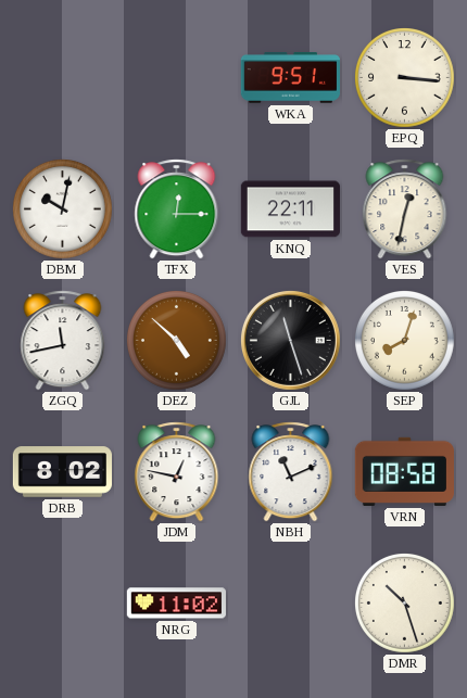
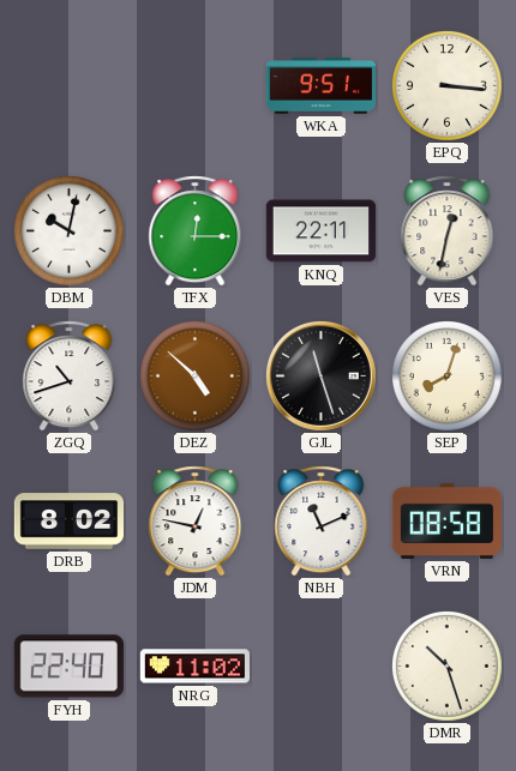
ZGQ: 11:43 -> 10:42
FYH: none -> 22:40
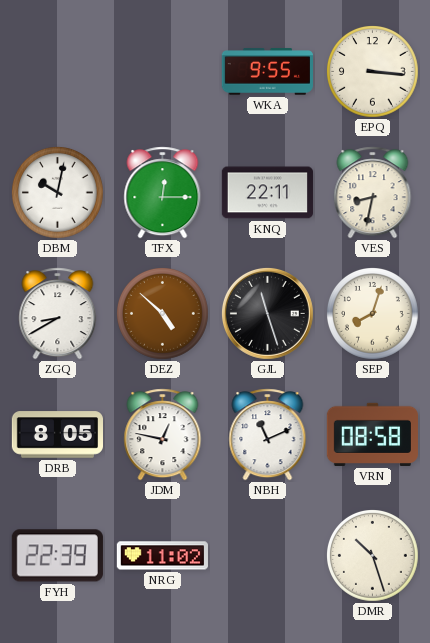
WKA: 9:51 -> 9:55
VES: 12:32 -> 8:32
ZGQ: 10:42 -> 8:40
DRB: 8:02 -> 8:05
FYH: 22:40 -> 22:39
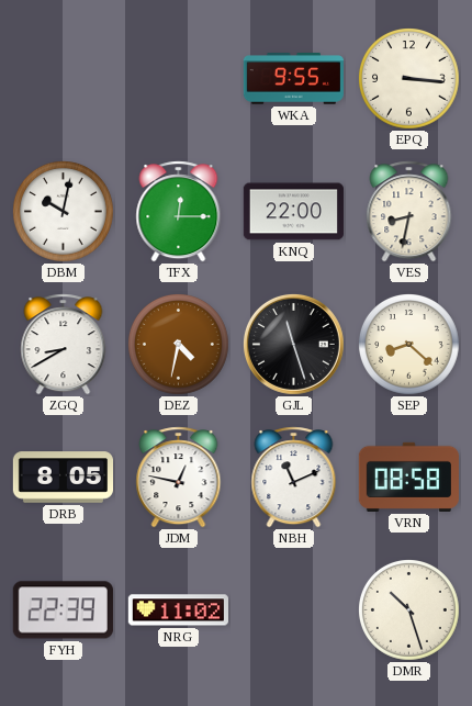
KNQ: 22:11 -> 22:00
DEZ: 4:52 -> 4:32
SEP: 8:03 -> 8:22
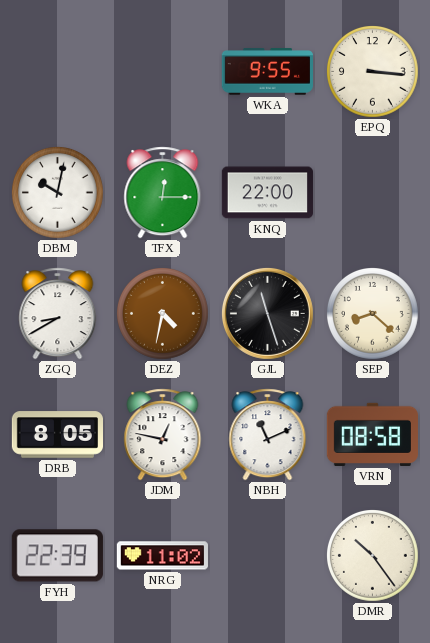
VES: 8:32 -> none
DMR: 10:27 -> 10:24
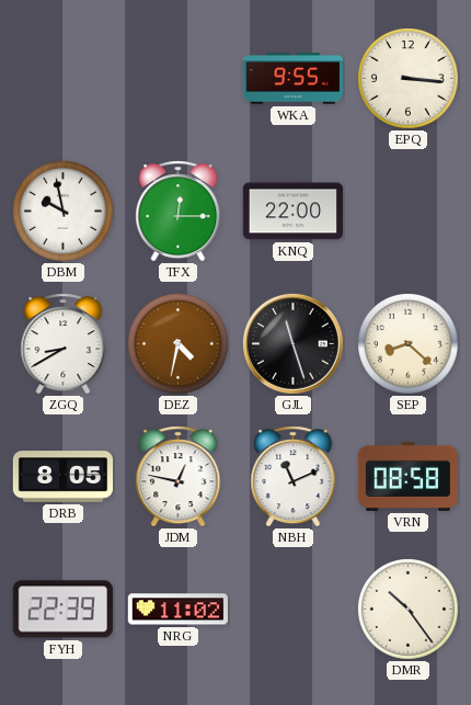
DBM: 10:02 -> 9:58
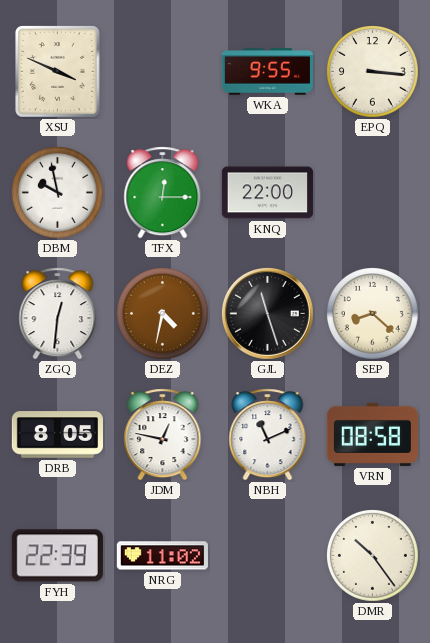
XSU: none -> 3:49
ZGQ: 8:40 -> 12:31
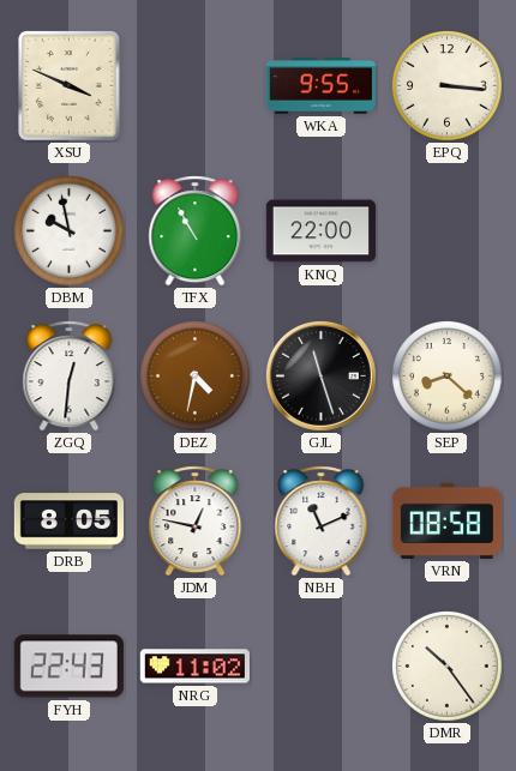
TFX: 12:15 -> 10:55
FYH: 22:39 -> 22:43
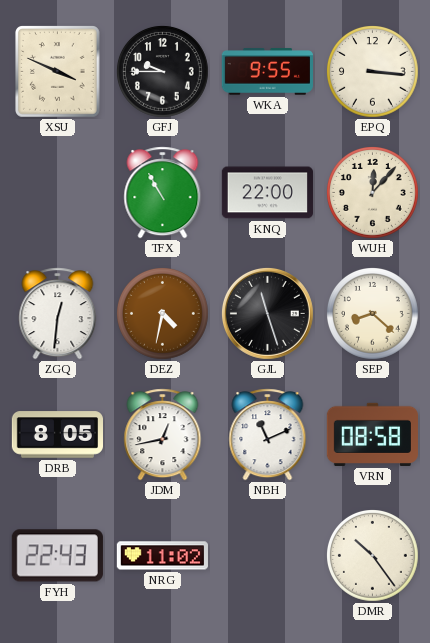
GFJ: none -> 9:45
DBM: 9:58 -> none
WUH: none -> 12:07
JDM: 12:47 -> 12:43
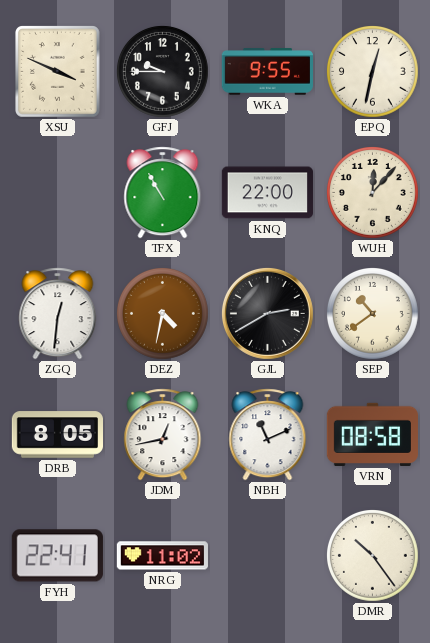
EPQ: 3:16 -> 12:32
GJL: 11:27 -> 2:40
SEP: 8:22 -> 10:39
FYH: 22:43 -> 22:41
